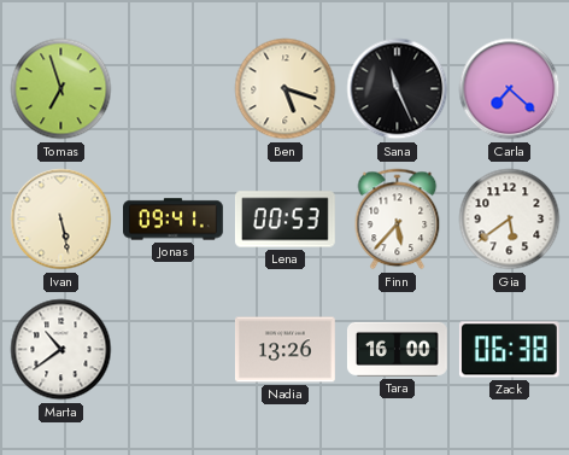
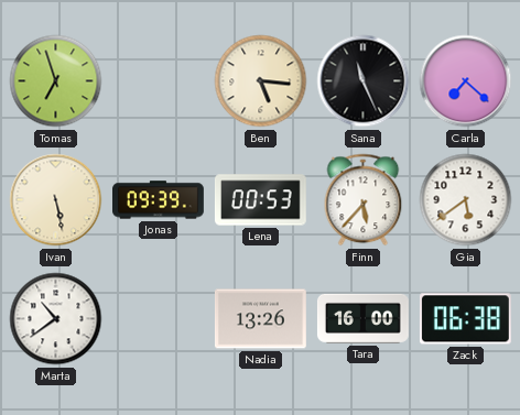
Ben: 5:18 -> 5:16
Jonas: 09:41 -> 09:39
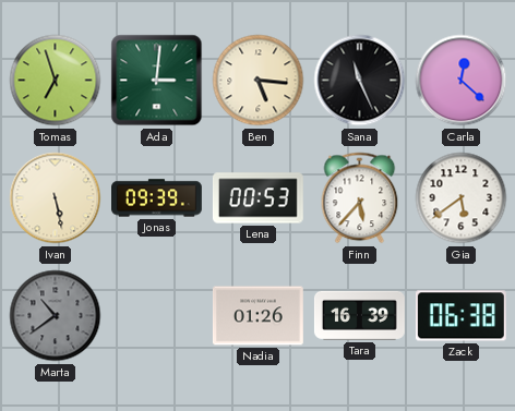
Ada: none -> 3:01
Carla: 7:22 -> 12:22
Marta dial: white -> grey
Nadia: 13:26 -> 01:26
Tara: 16:00 -> 16:39
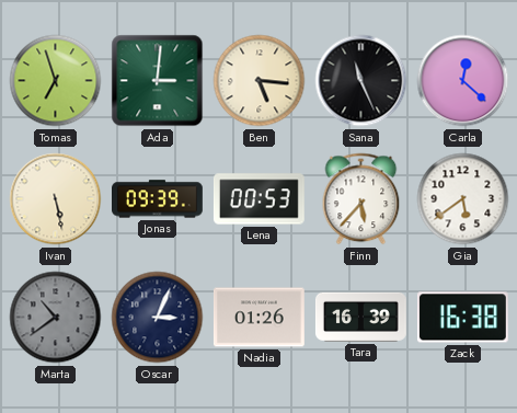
Oscar: none -> 3:04
Zack: 06:38 -> 16:38
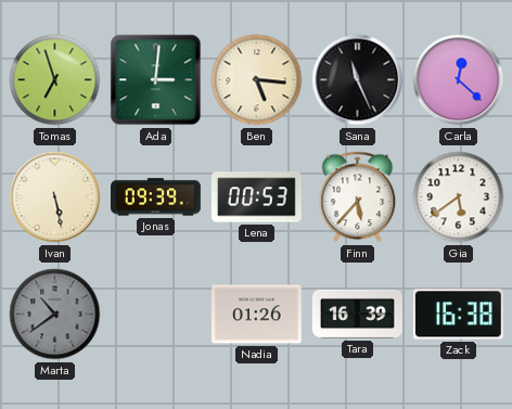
Oscar: 3:04 -> none
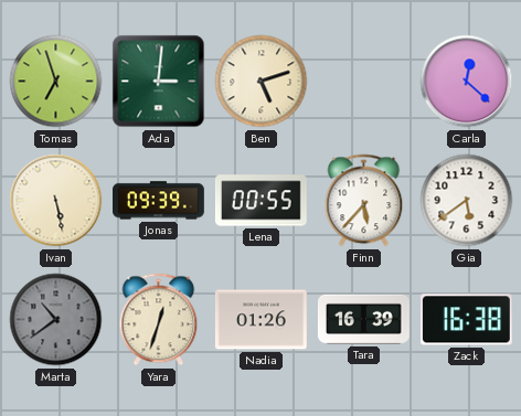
Ben: 5:16 -> 5:12
Sana: 11:26 -> none
Lena: 00:53 -> 00:55
Yara: none -> 12:33
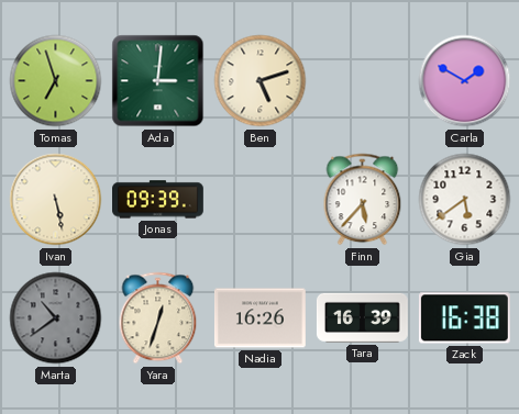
Carla: 12:22 -> 1:50
Lena: 00:55 -> none
Nadia: 01:26 -> 16:26
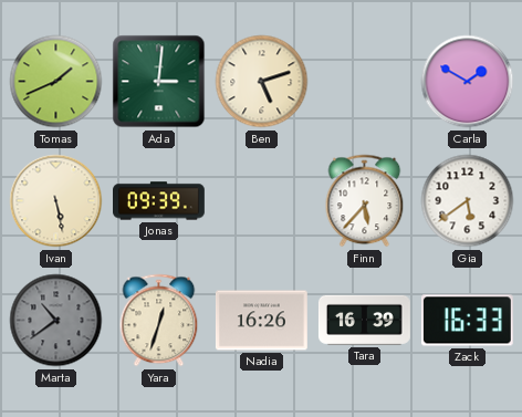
Tomas: 6:57 -> 1:41
Zack: 16:38 -> 16:33
